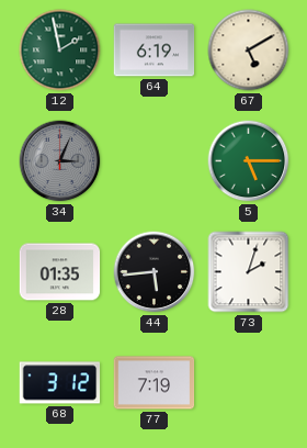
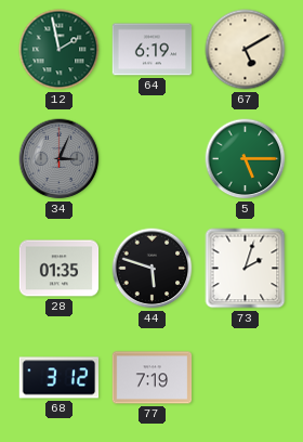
44: 5:44 -> 5:48
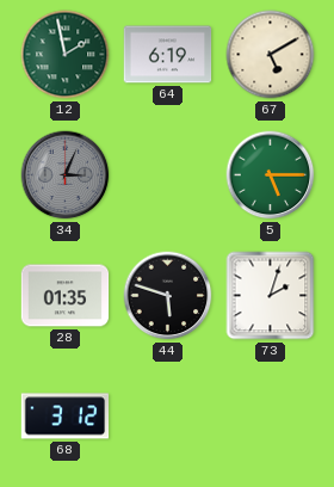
77: 7:19 -> none
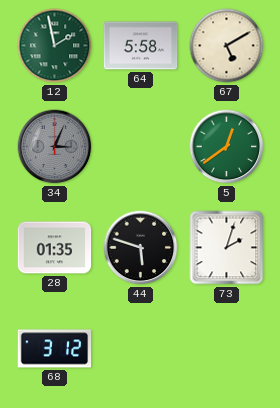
64: 6:19 -> 5:58
5: 5:15 -> 12:39
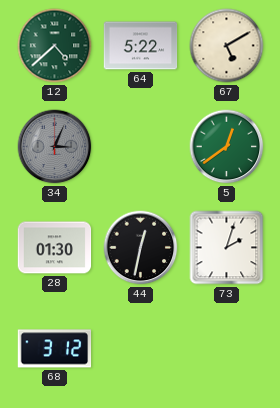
12: 1:58 -> 4:38
64: 5:58 -> 5:22
28: 01:35 -> 01:30
44: 5:48 -> 12:32
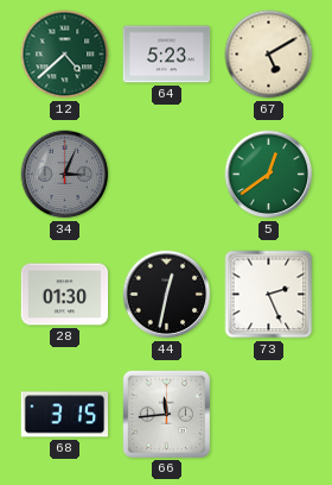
64: 5:22 -> 5:23
73: 2:03 -> 2:26
68: 3:12 -> 3:15
66: none -> 11:44
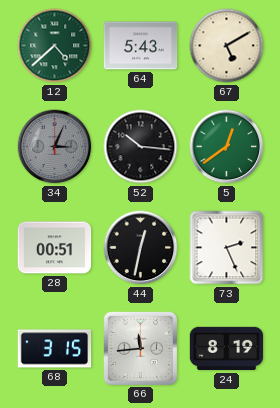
64: 5:23 -> 5:43
52: none -> 10:16
28: 01:30 -> 00:51
24: none -> 8:19
